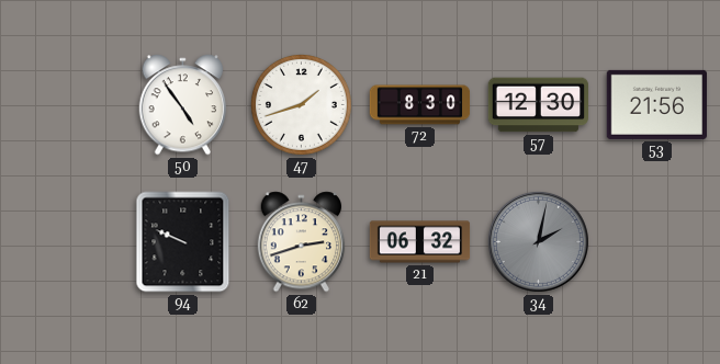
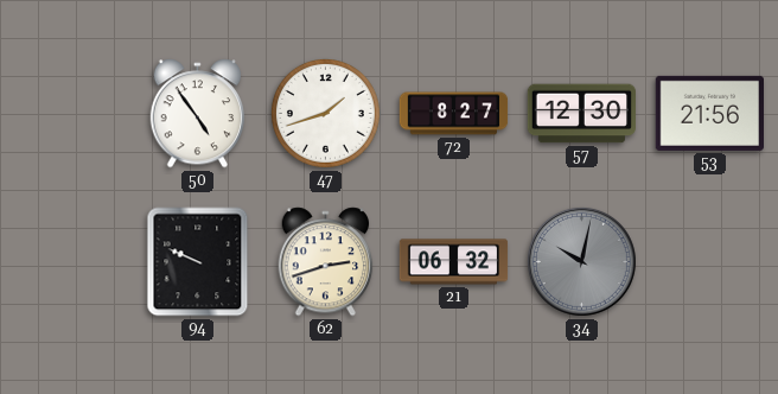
72: 8:30 -> 8:27
34: 2:02 -> 10:02
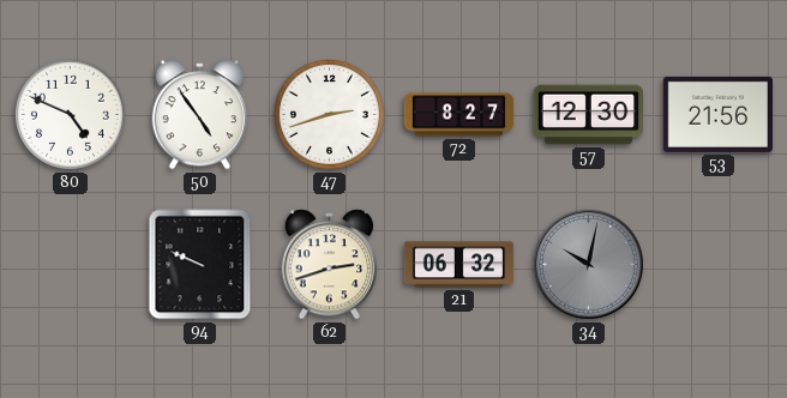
80: none -> 4:49
47: 1:42 -> 2:42
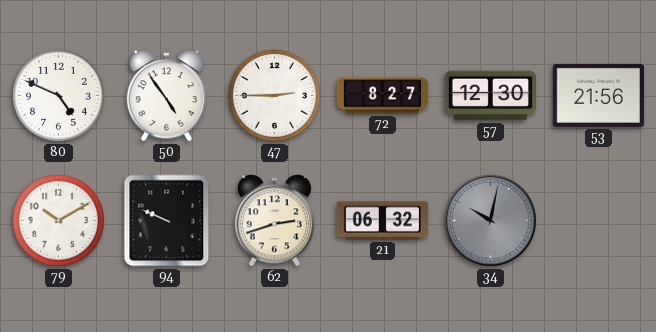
47: 2:42 -> 2:45
79: none -> 10:10
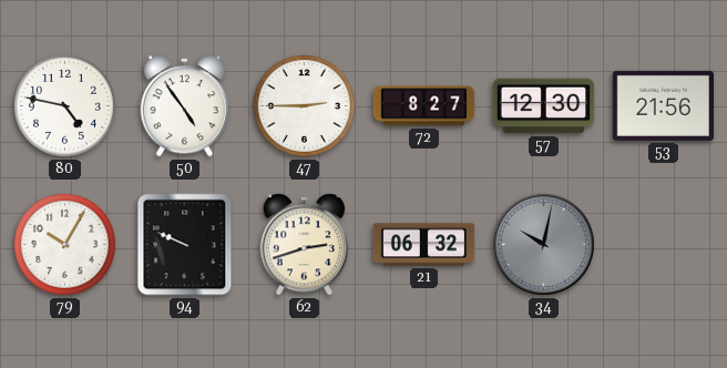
80: 4:49 -> 4:47
79: 10:10 -> 10:05
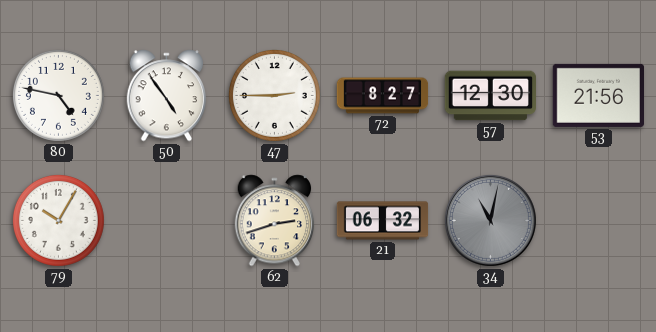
94: 9:49 -> none
34: 10:02 -> 11:02
